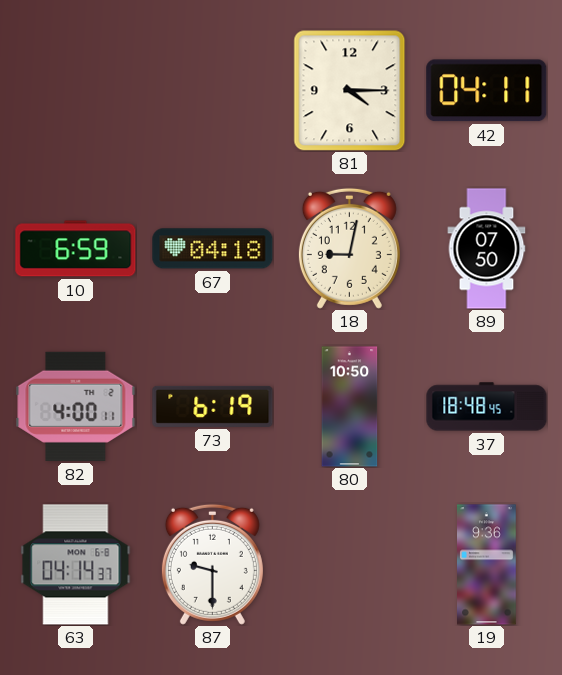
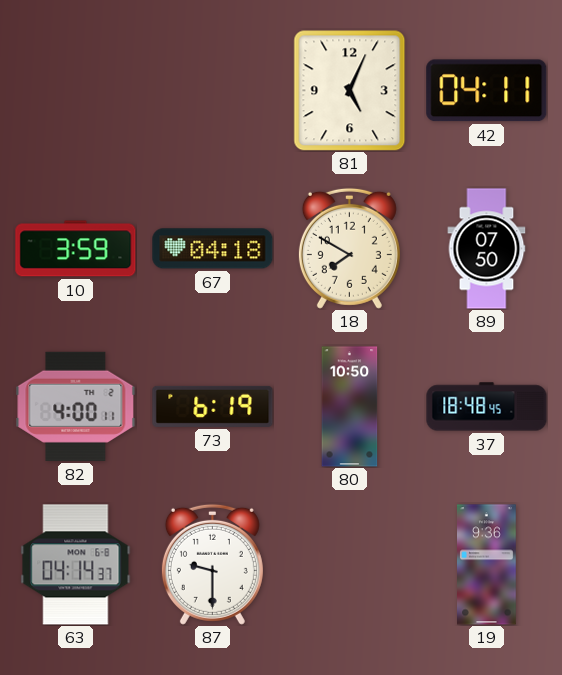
81: 4:15 -> 5:04
10: 6:59 -> 3:59
18: 9:02 -> 7:50
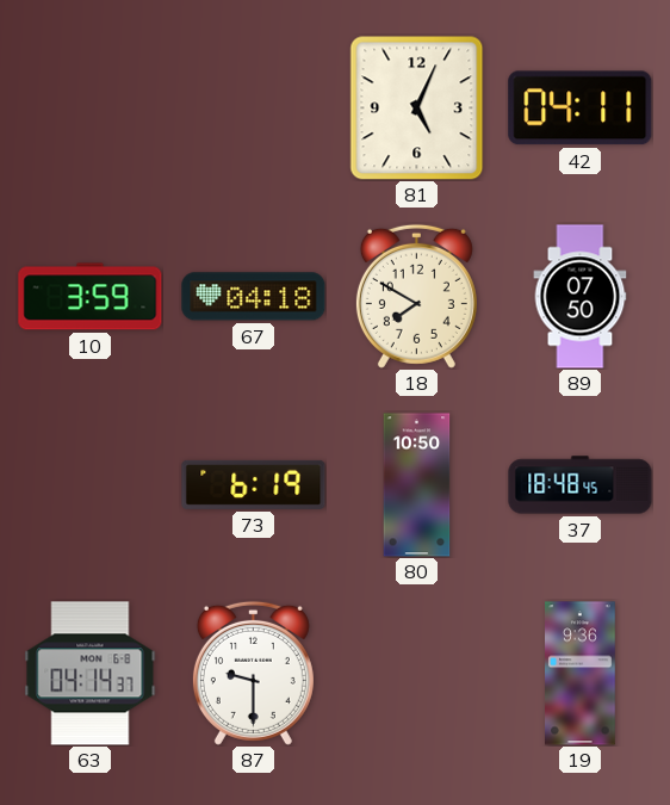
82: 4:00 -> none
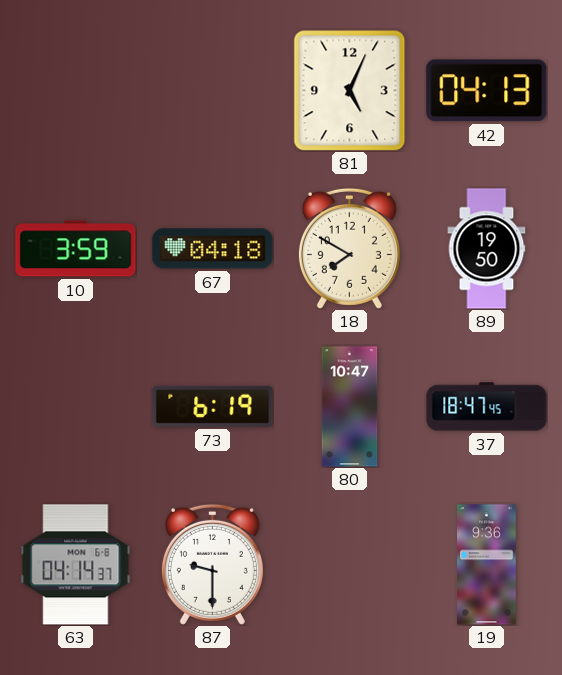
42: 04:11 -> 04:13
89: 07:50 -> 19:50
80: 10:50 -> 10:47
37: 18:48 -> 18:47
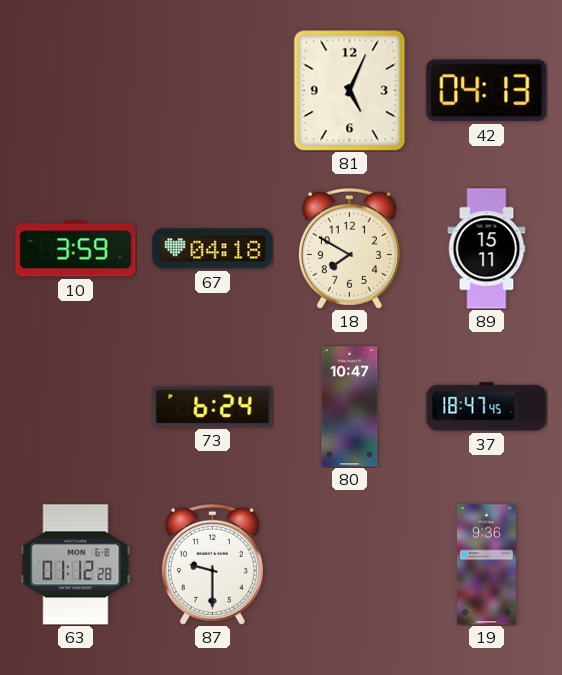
89: 19:50 -> 15:11
73: 6:19 -> 6:24
63: 04:14 -> 01:12
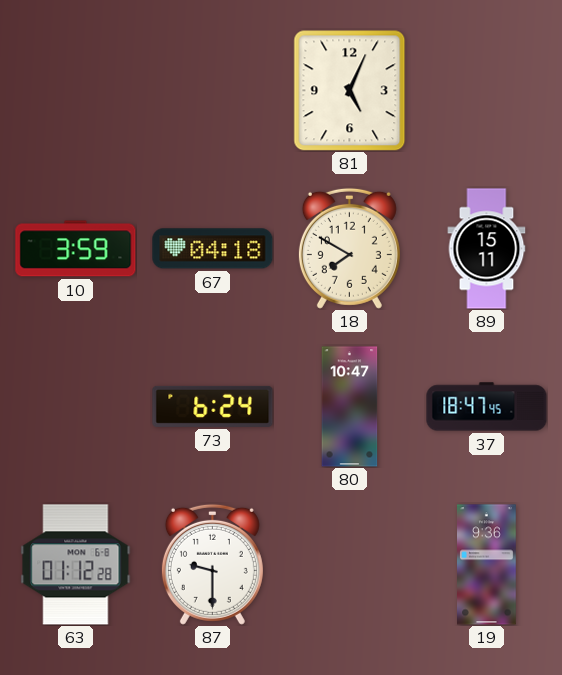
42: 04:13 -> none
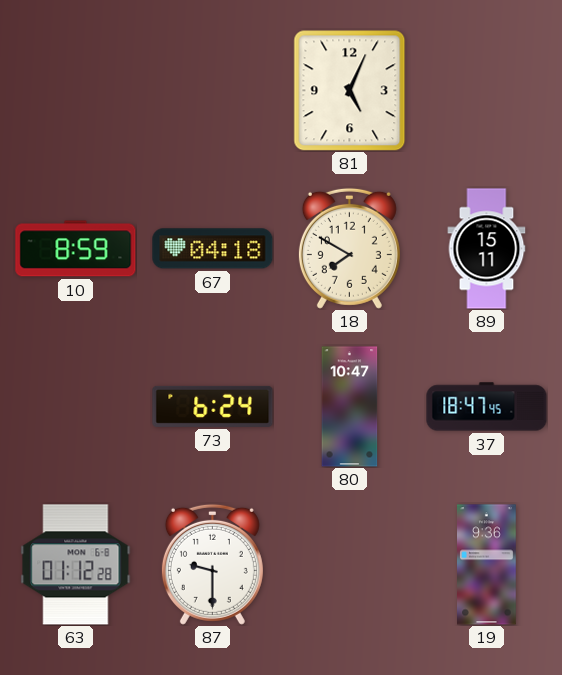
10: 3:59 -> 8:59
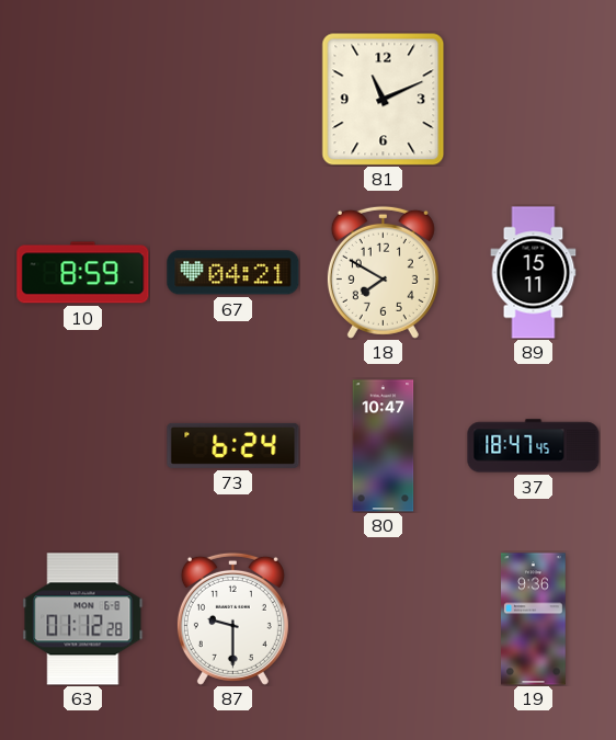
81: 5:04 -> 11:11
67: 04:18 -> 04:21
